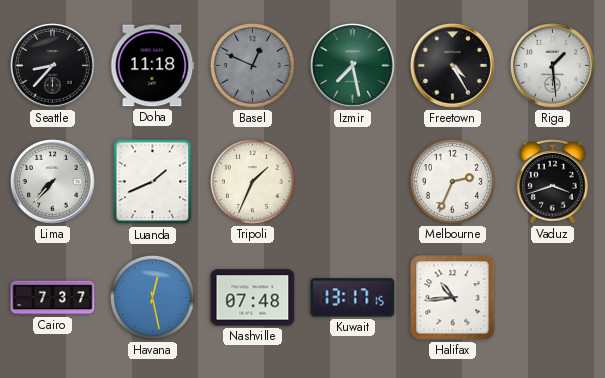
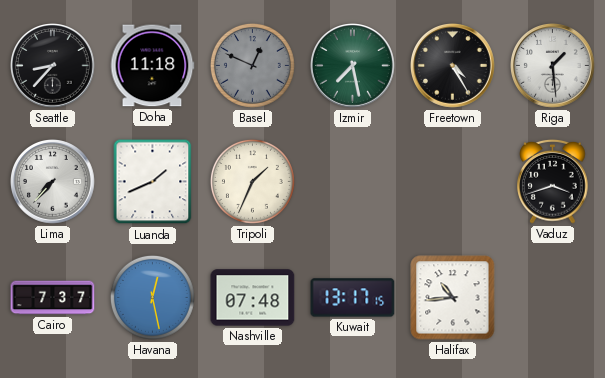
Melbourne: 2:34 -> none
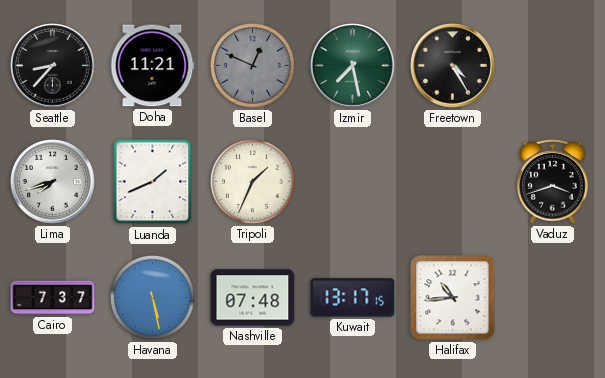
Doha: 11:18 -> 11:21
Riga: 1:29 -> none
Lima: 7:37 -> 7:42
Havana: 12:28 -> 5:28
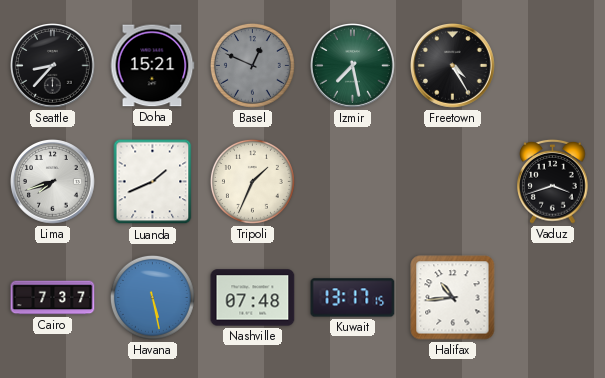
Doha: 11:21 -> 15:21
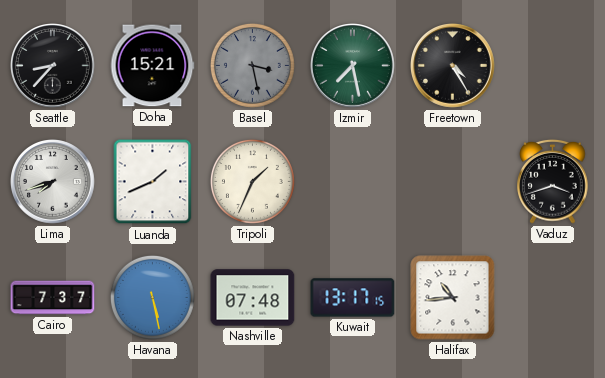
Basel: 12:49 -> 3:28
